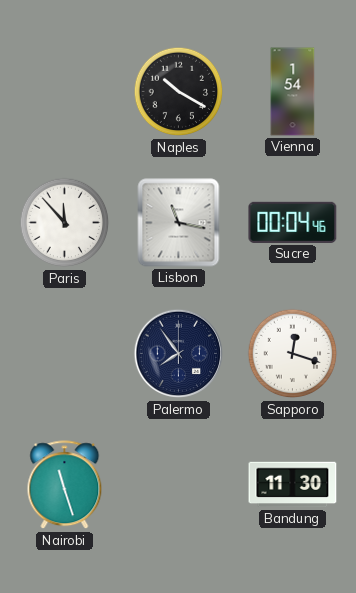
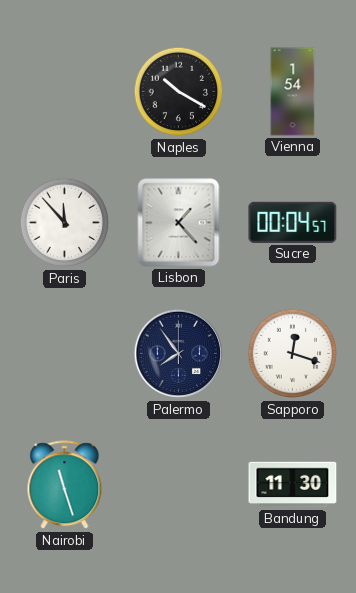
Lisbon: 11:17 -> 1:23
Sucre: 00:04:46 -> 00:04:57
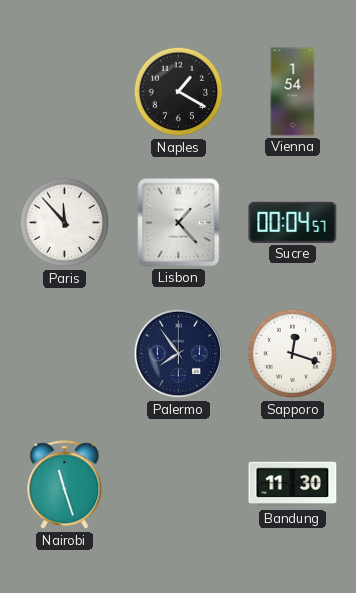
Naples: 10:20 -> 1:20
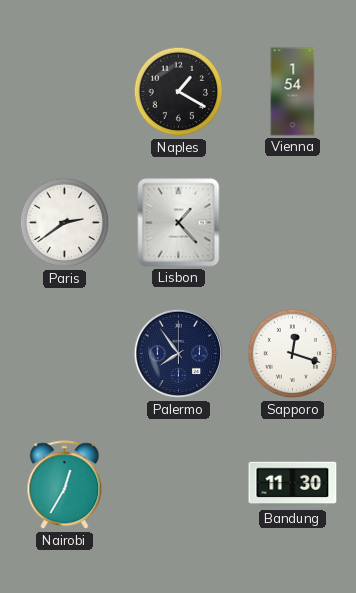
Paris: 11:53 -> 2:39
Sucre: 00:04 -> none
Nairobi: 11:27 -> 12:35
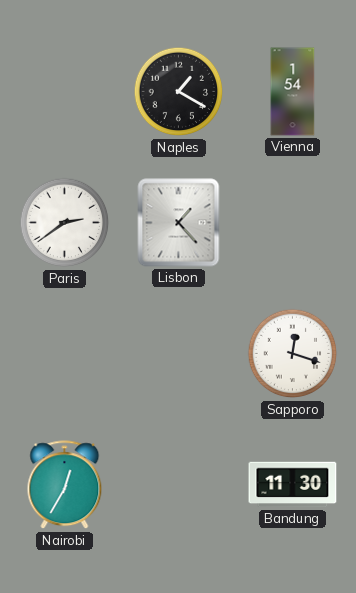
Palermo: 7:54 -> none
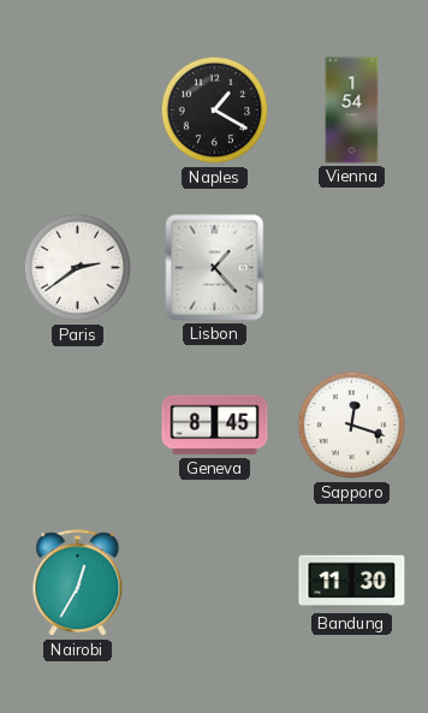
Geneva: none -> 8:45
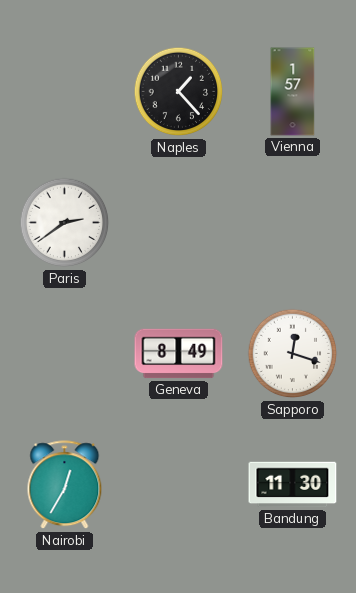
Naples: 1:20 -> 1:23
Vienna: 1:54 -> 1:57
Lisbon: 1:23 -> none
Geneva: 8:45 -> 8:49
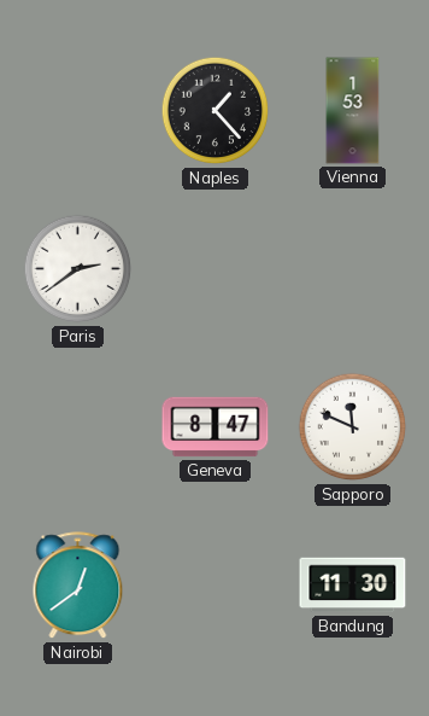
Vienna: 1:57 -> 1:53
Geneva: 8:49 -> 8:47
Sapporo: 12:18 -> 11:49
Nairobi: 12:35 -> 12:39
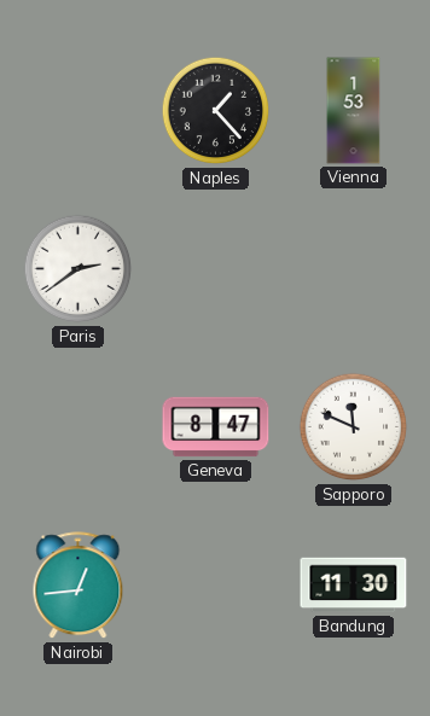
Nairobi: 12:39 -> 12:44
